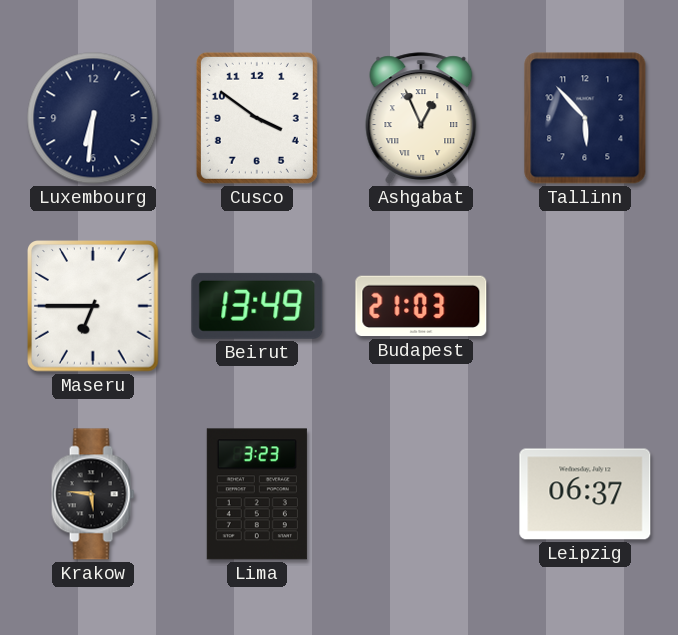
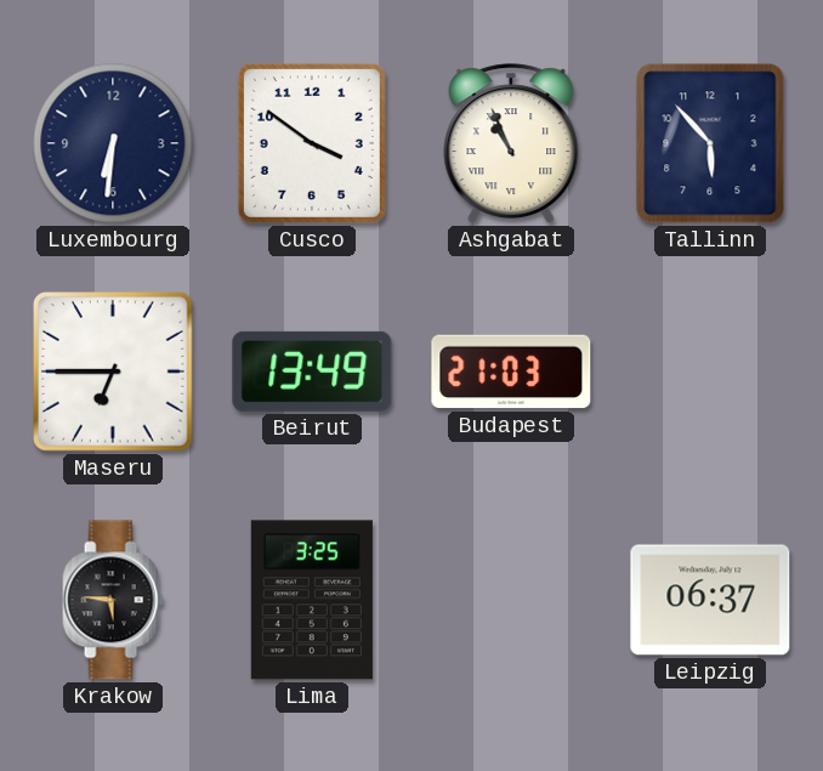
Ashgabat: 12:56 -> 10:56
Lima: 3:23 -> 3:25
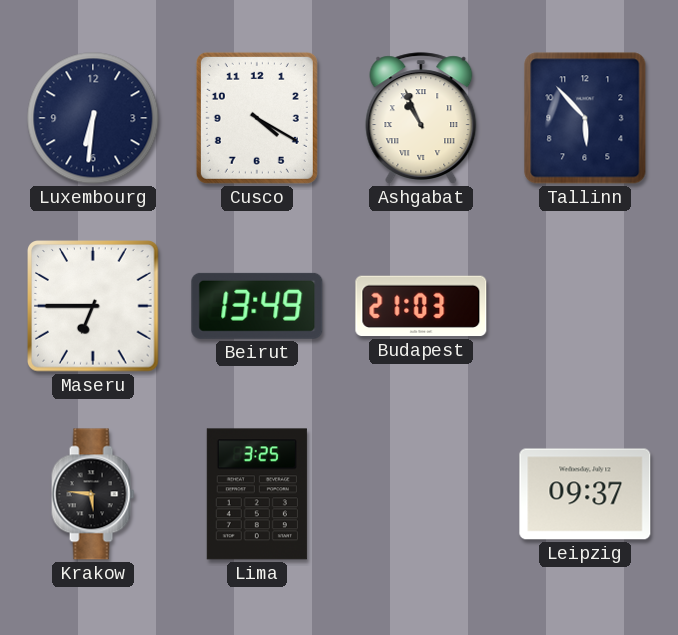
Cusco: 3:51 -> 4:20
Leipzig: 06:37 -> 09:37
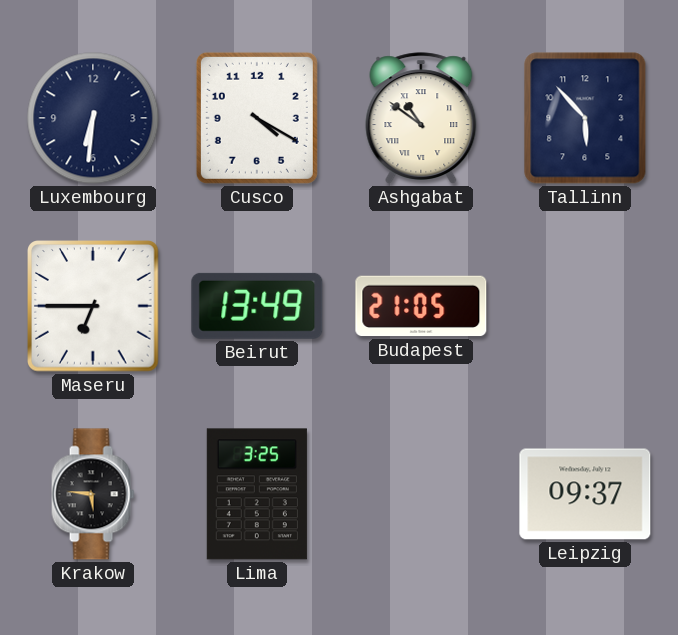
Ashgabat: 10:56 -> 10:51
Budapest: 21:03 -> 21:05
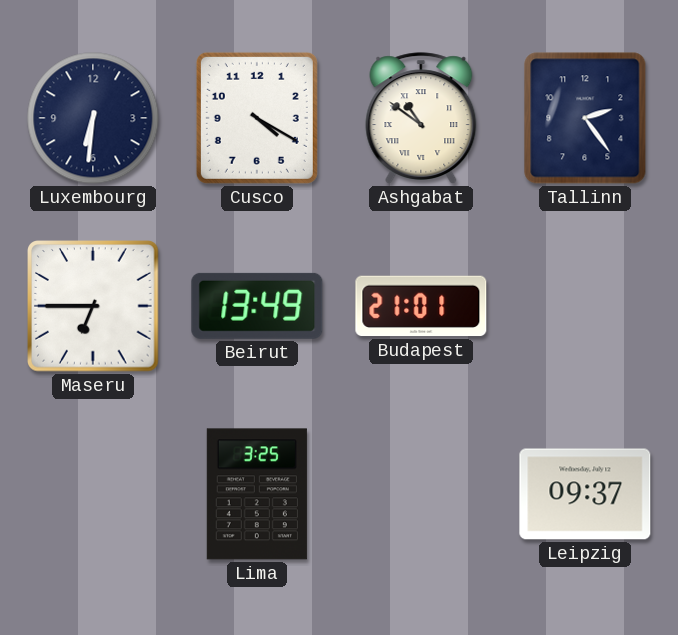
Tallinn: 5:53 -> 2:24
Budapest: 21:05 -> 21:01
Krakow: 5:46 -> none
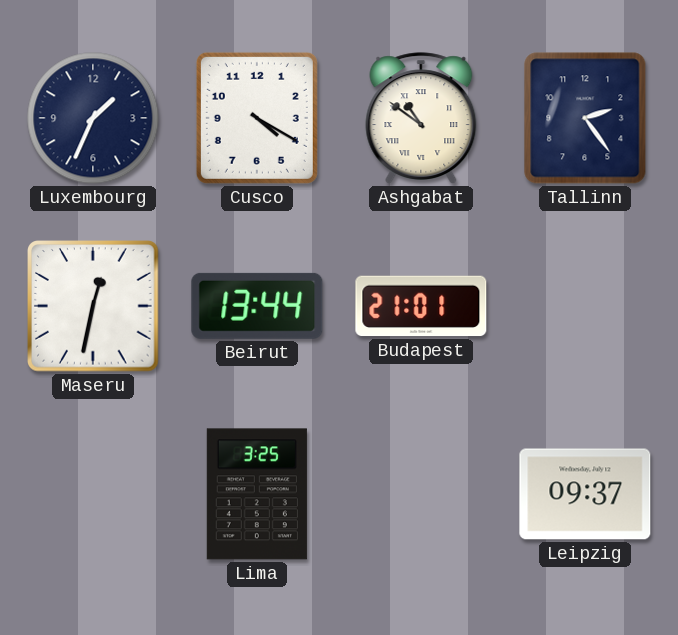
Luxembourg: 6:31 -> 1:34
Maseru: 6:45 -> 12:32
Beirut: 13:49 -> 13:44
